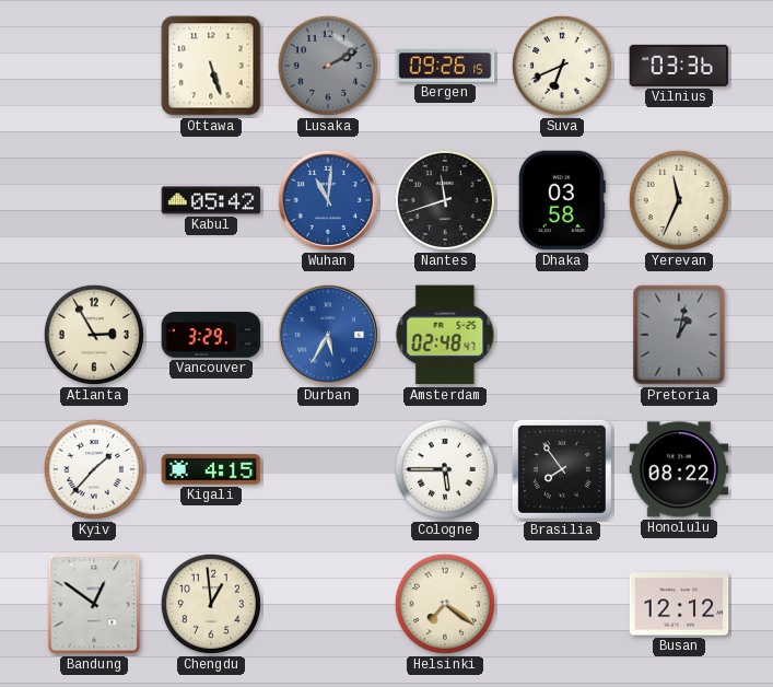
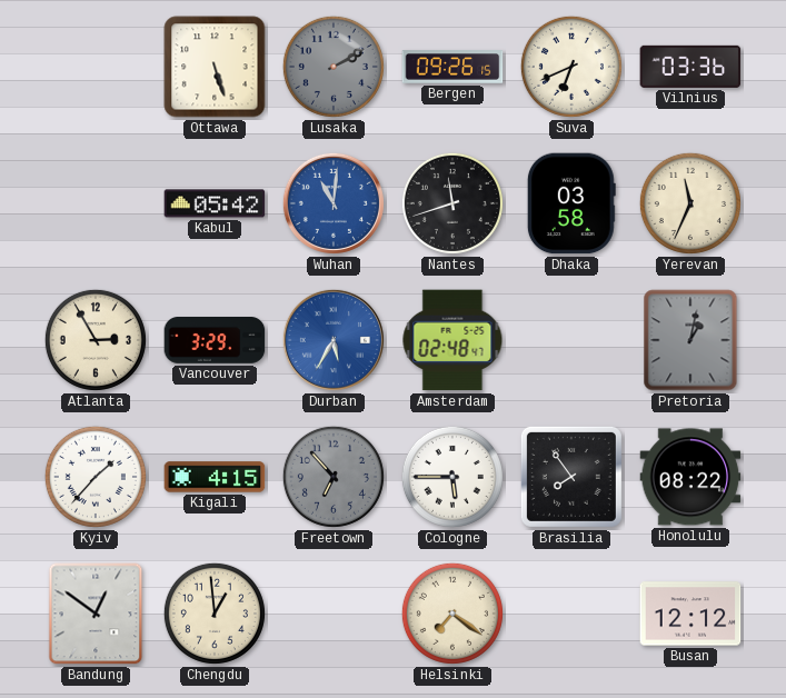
Freetown: none -> 6:53
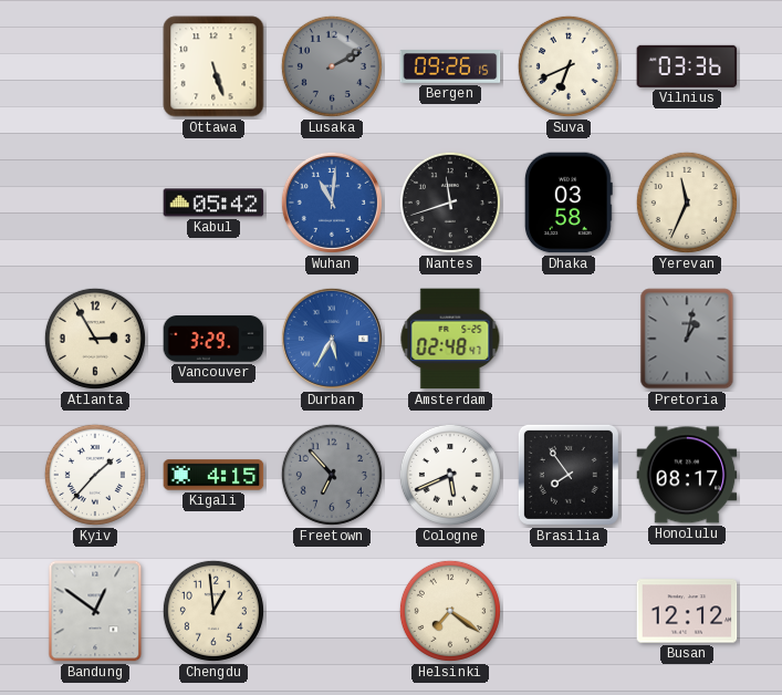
Cologne: 5:45 -> 5:41
Honolulu: 08:22 -> 08:17
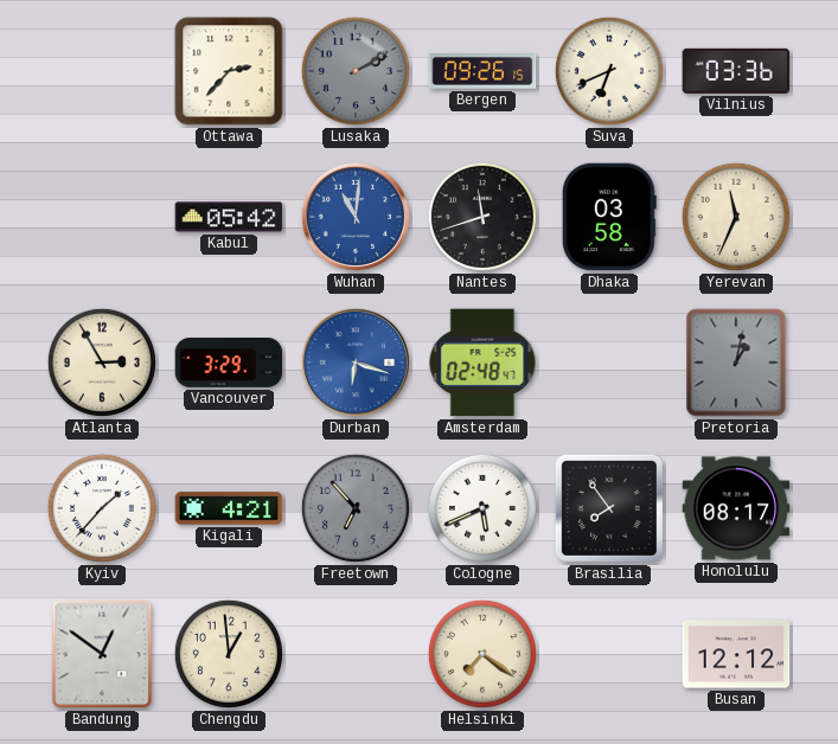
Ottawa: 5:27 -> 2:37
Durban: 5:35 -> 6:18
Kigali: 4:15 -> 4:21
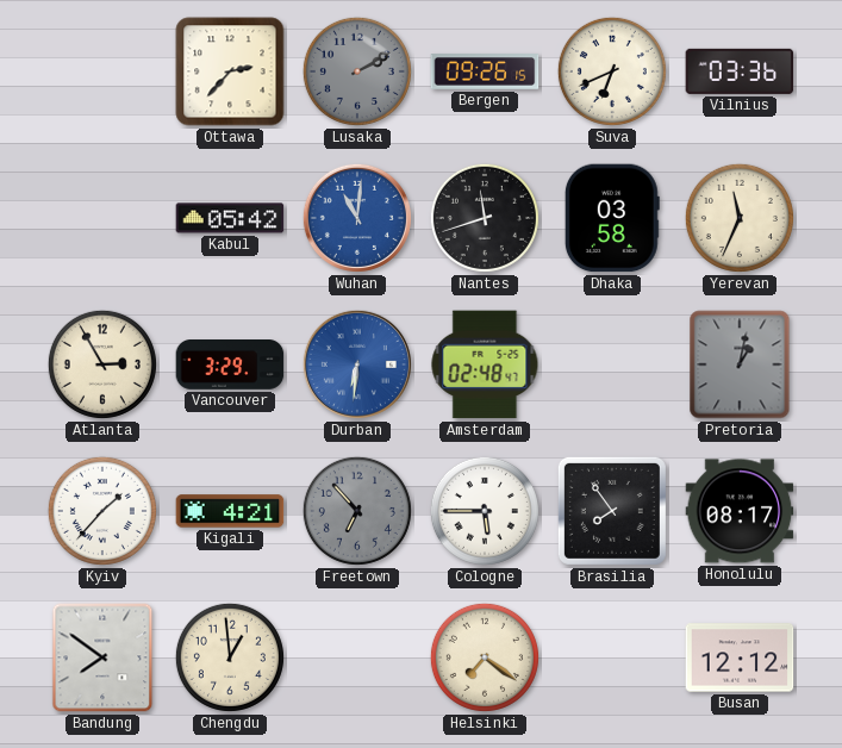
Durban: 6:18 -> 6:31
Cologne: 5:41 -> 5:45
Bandung: 12:51 -> 7:51
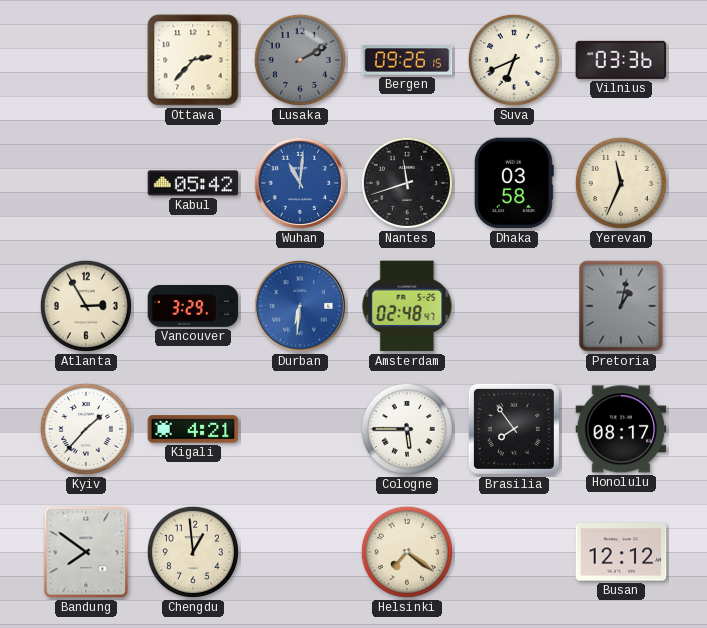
Freetown: 6:53 -> none
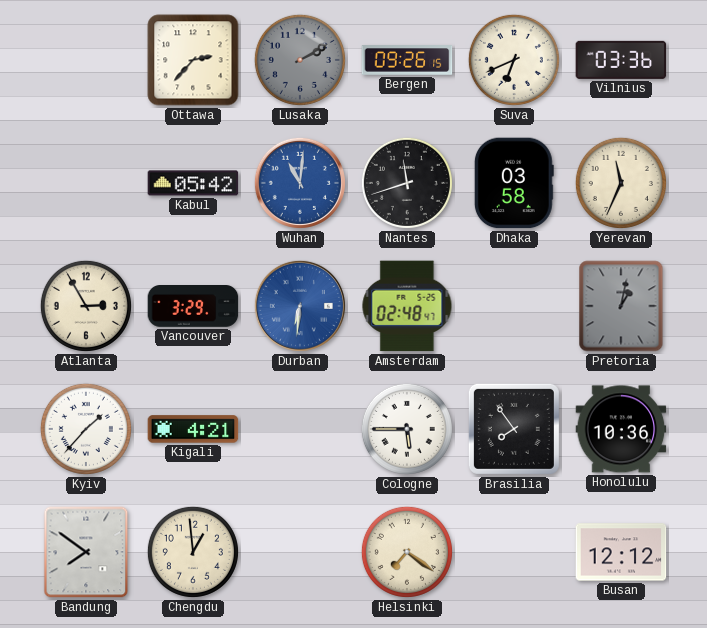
Honolulu: 08:17 -> 10:36
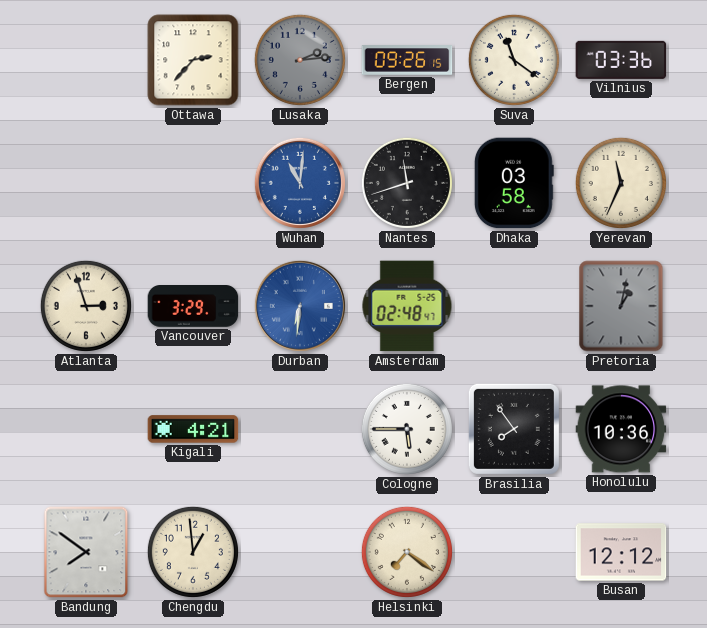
Lusaka: 2:10 -> 2:14
Suva: 6:41 -> 11:21
Kabul: 05:42 -> none
Atlanta: 2:55 -> 2:57
Kyiv: 1:37 -> none
